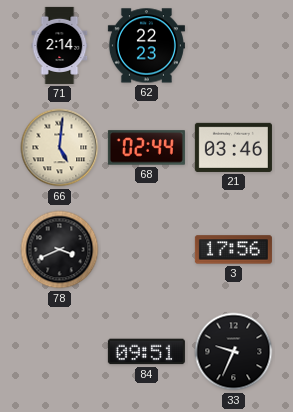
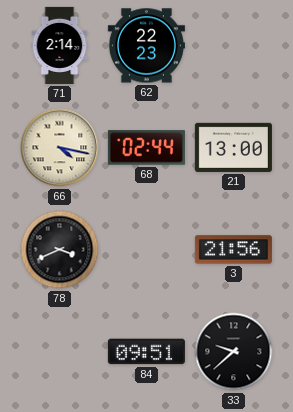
66: 5:01 -> 4:17
21: 03:46 -> 13:00
3: 17:56 -> 21:56
33: 9:34 -> 9:38
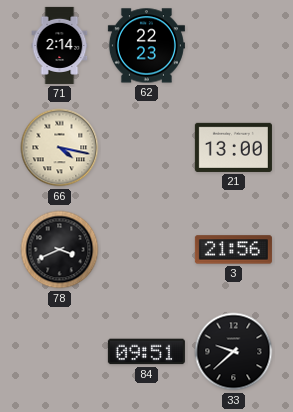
68: 02:44 -> none
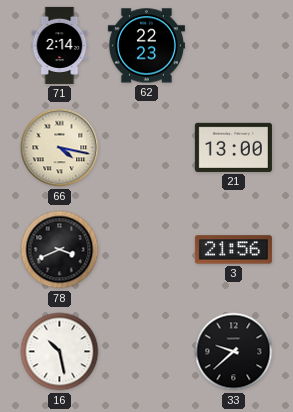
16: none -> 10:28
84: 09:51 -> none
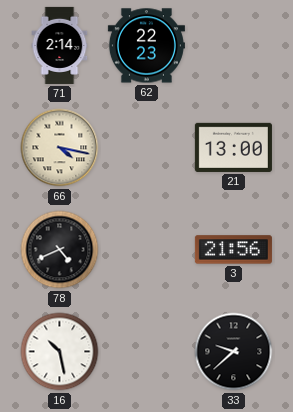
78: 3:41 -> 4:41
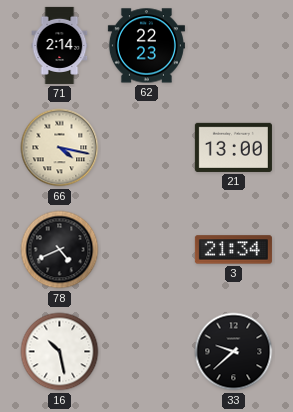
3: 21:56 -> 21:34
